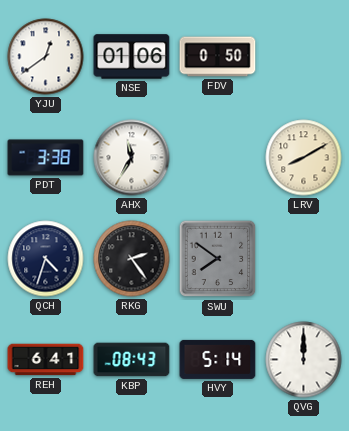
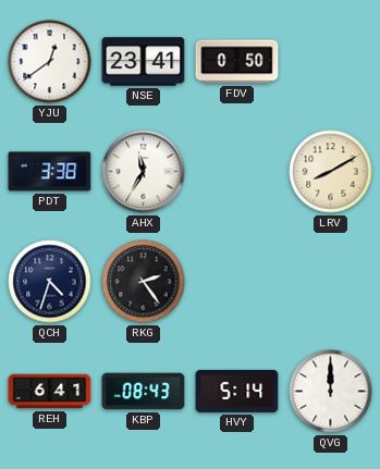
NSE: 01:06 -> 23:41
SWU: 7:51 -> none
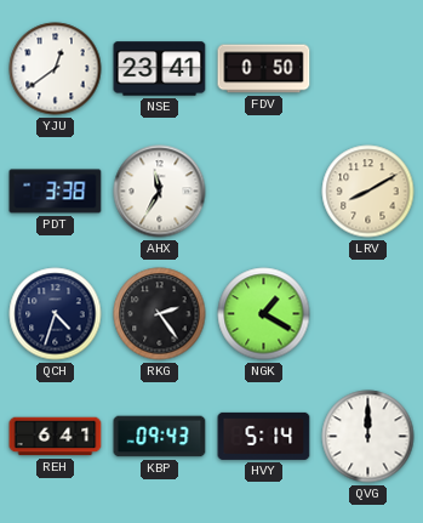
NGK: none -> 1:20
KBP: 08:43 -> 09:43
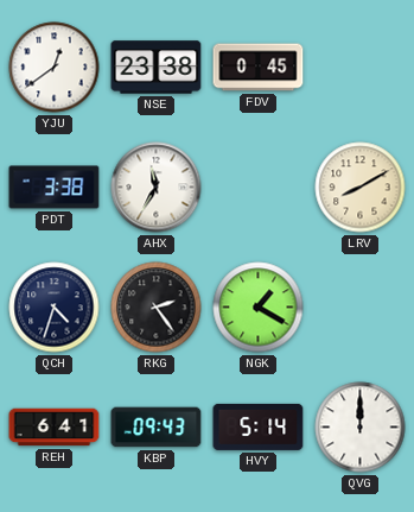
NSE: 23:41 -> 23:38
FDV: 0:50 -> 0:45
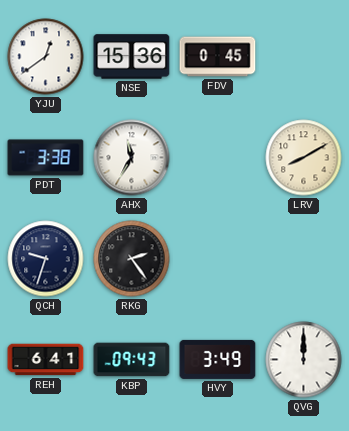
NSE: 23:38 -> 15:36
QCH: 4:33 -> 9:33
NGK: 1:20 -> none
HVY: 5:14 -> 3:49
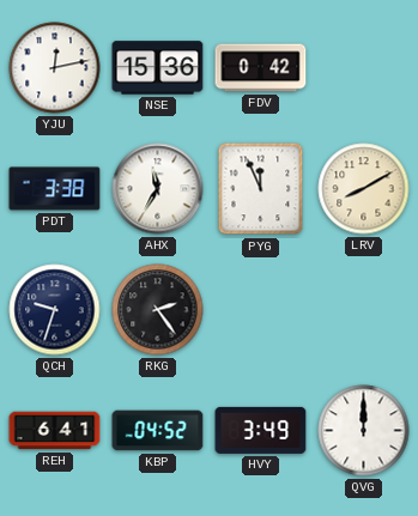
YJU: 12:39 -> 12:13
FDV: 0:45 -> 0:42
PYG: none -> 11:56
KBP: 09:43 -> 04:52
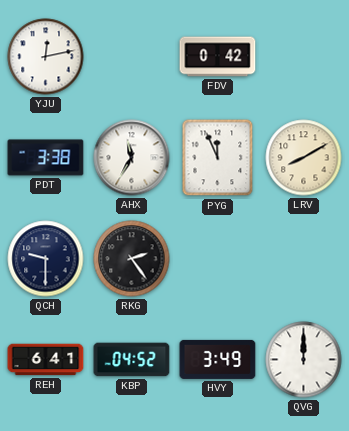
NSE: 15:36 -> none
QCH: 9:33 -> 9:30
